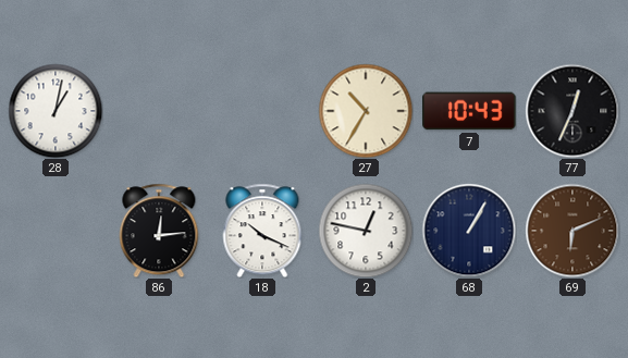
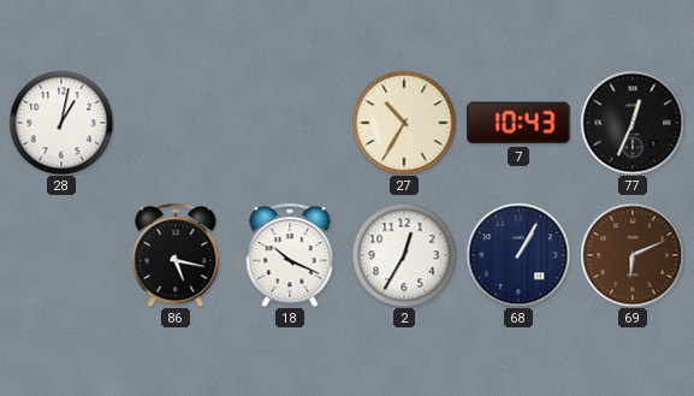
86: 12:14 -> 5:17
2: 12:47 -> 12:35
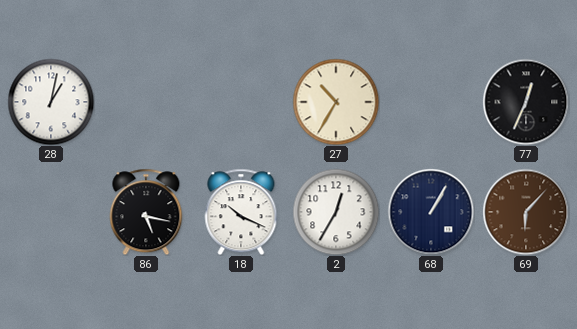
7: 10:43 -> none
69: 6:11 -> 6:07
